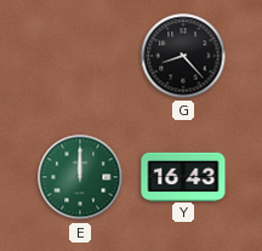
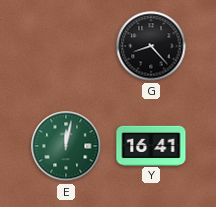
E: 12:00 -> 12:02
Y: 16:43 -> 16:41
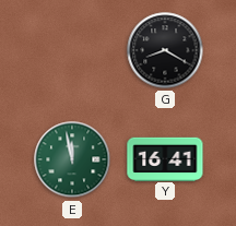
G: 8:23 -> 8:20
E: 12:02 -> 11:58
